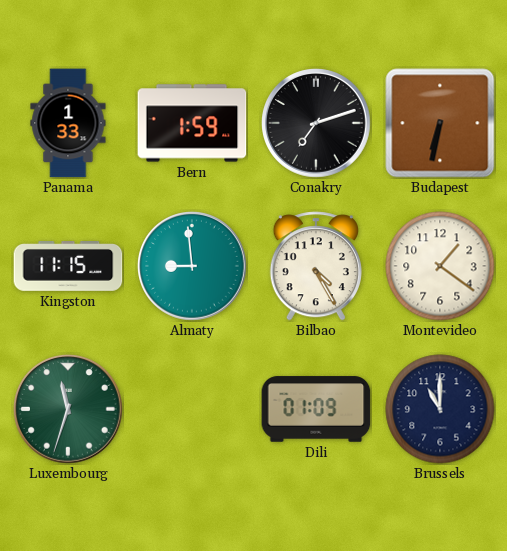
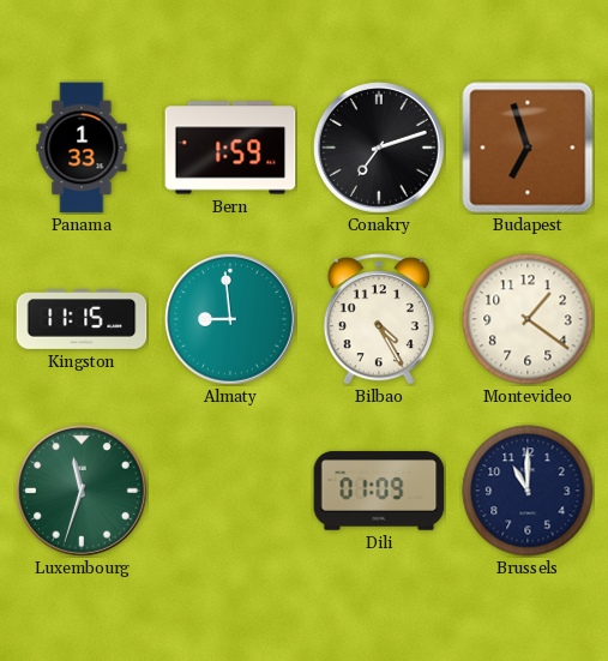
Budapest: 6:32 -> 6:57
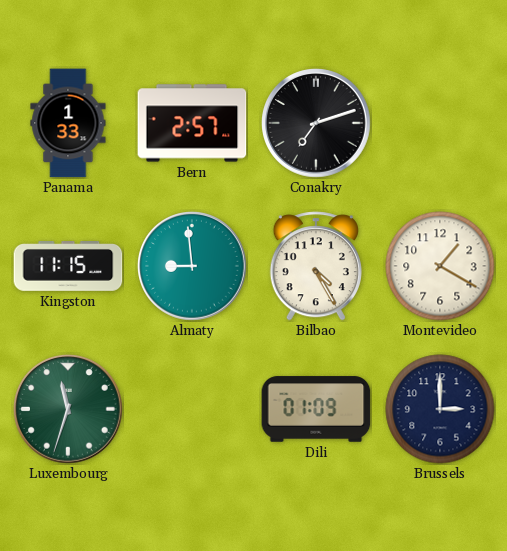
Bern: 1:59 -> 2:57
Budapest: 6:57 -> none
Montevideo: 1:21 -> 1:20
Brussels: 11:00 -> 3:00
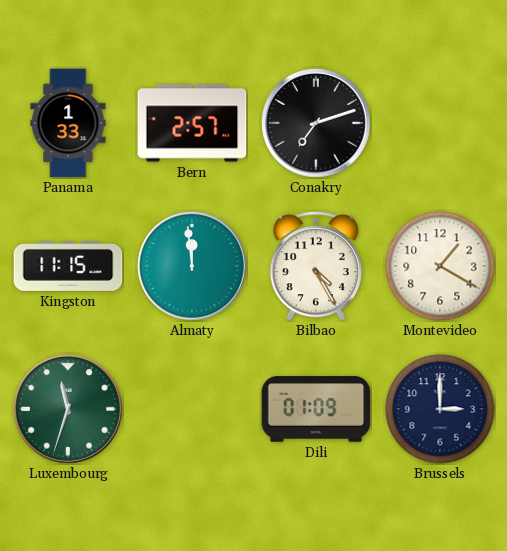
Almaty: 8:59 -> 11:59
